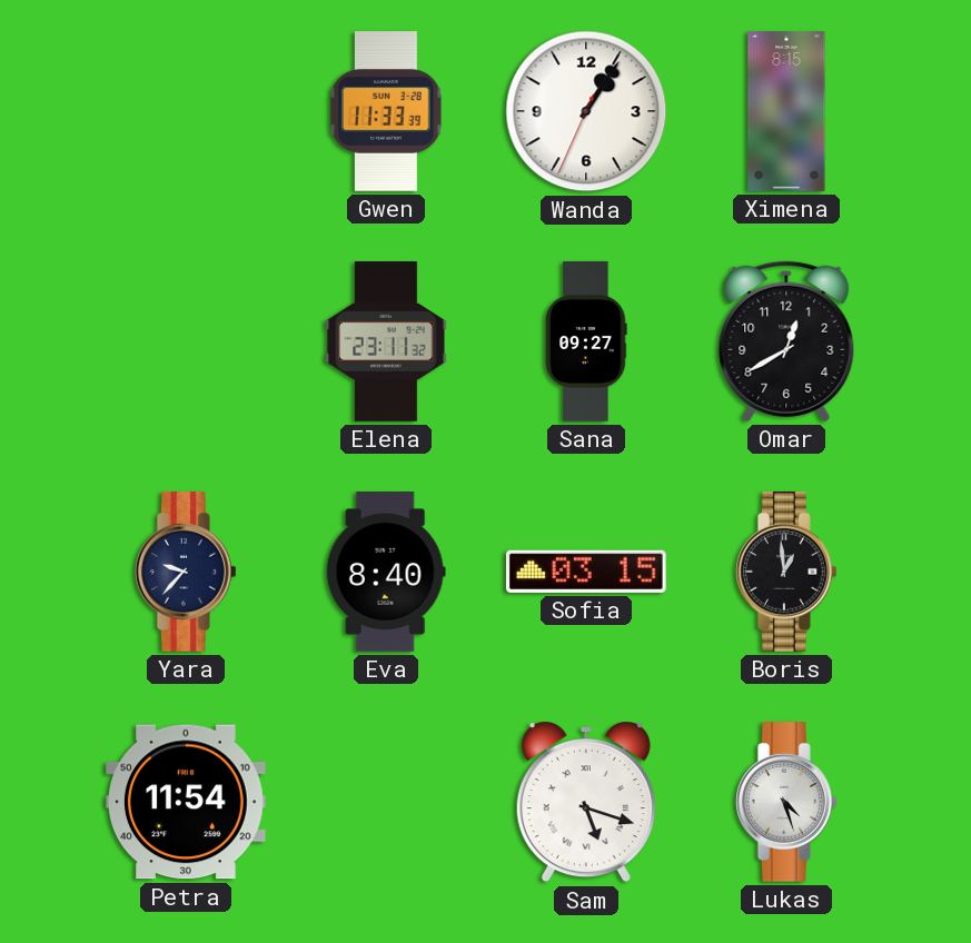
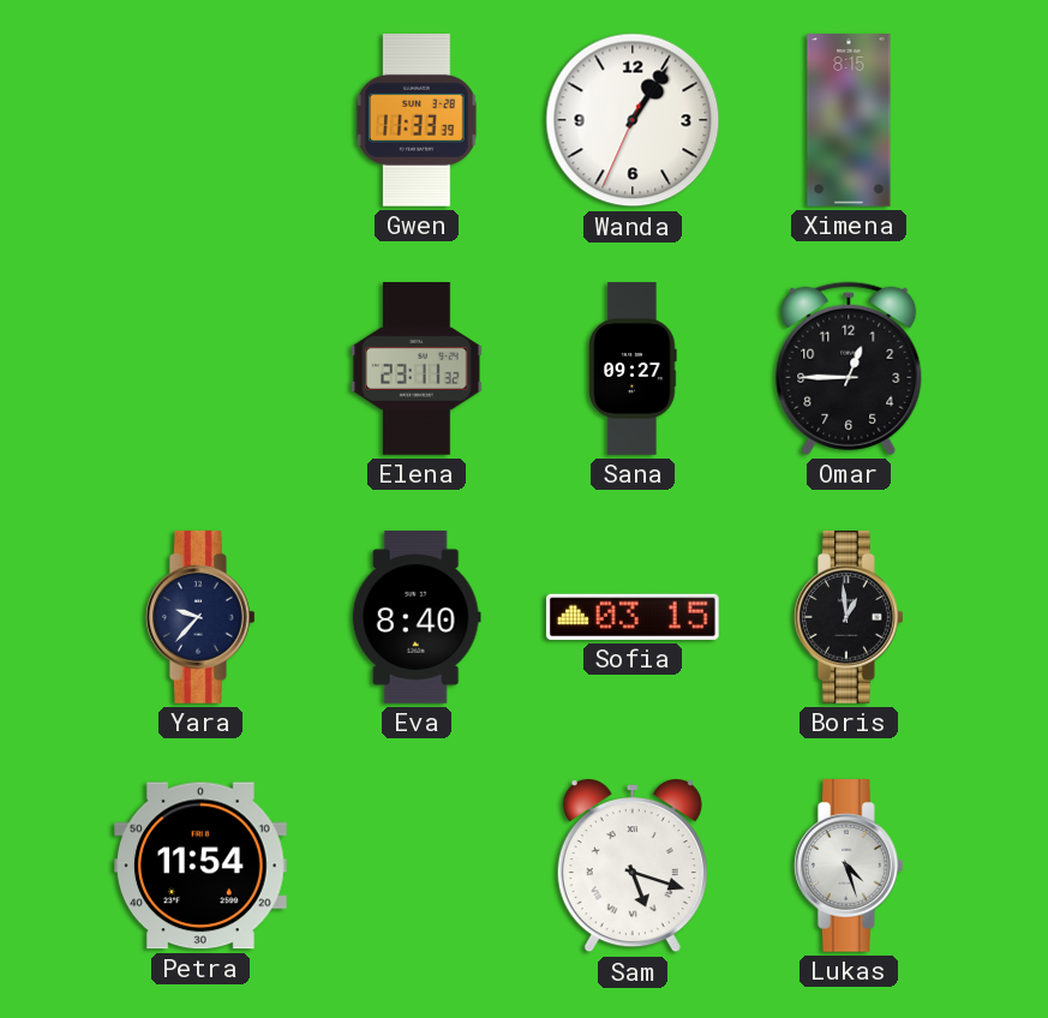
Omar: 12:40 -> 12:45
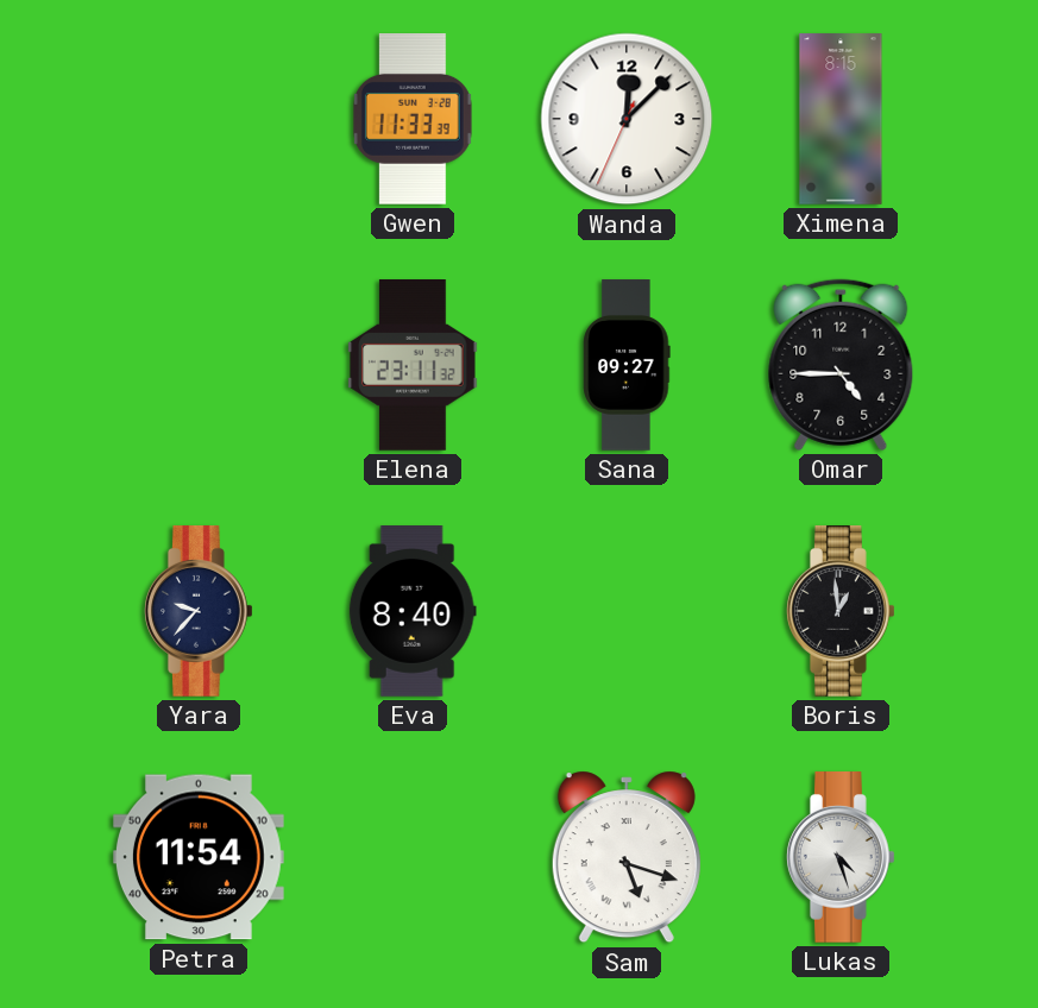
Wanda: 1:05 -> 12:07
Omar: 12:45 -> 4:45
Sofia: 03:15 -> none
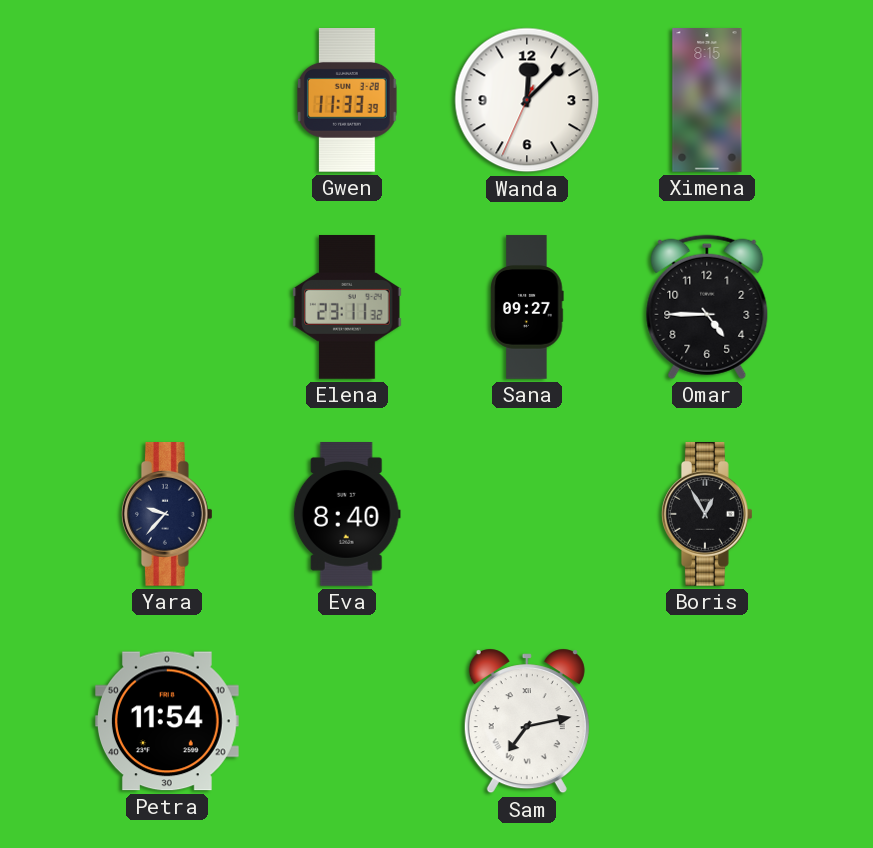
Boris: 12:59 -> 12:55
Sam: 5:18 -> 7:13
Lukas: 4:27 -> none
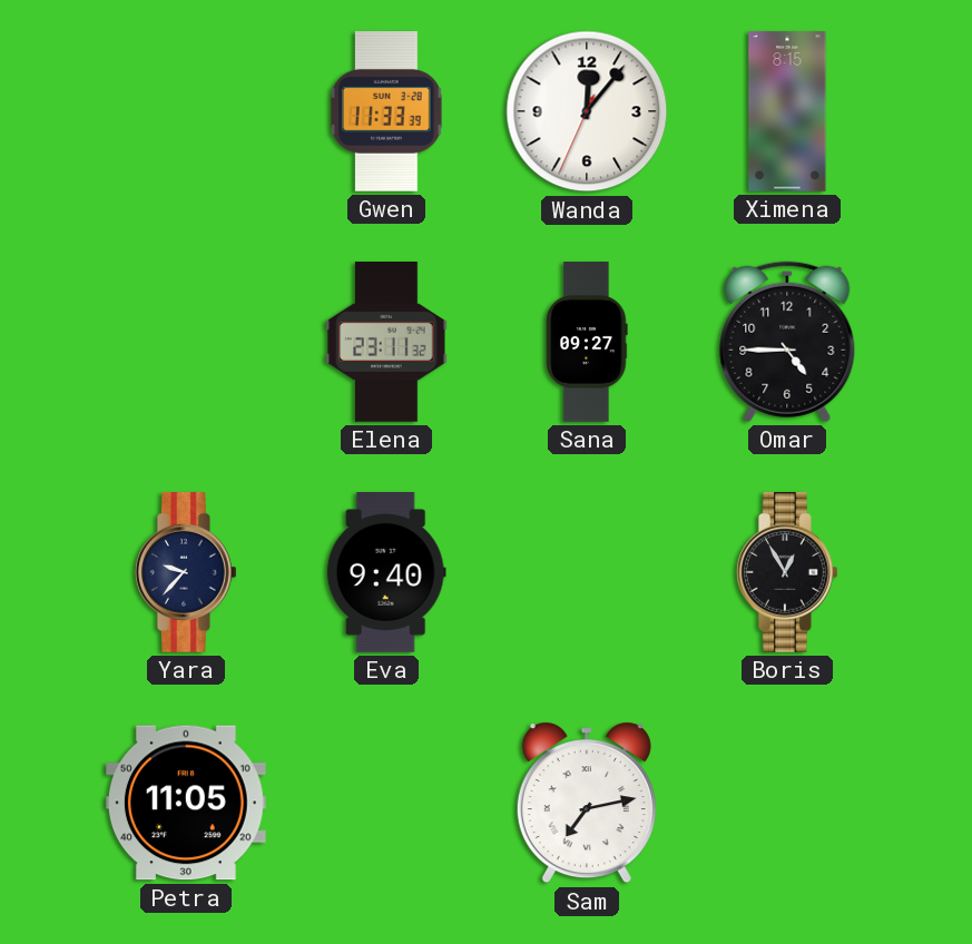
Wanda: 12:07 -> 12:06
Eva: 8:40 -> 9:40
Petra: 11:54 -> 11:05
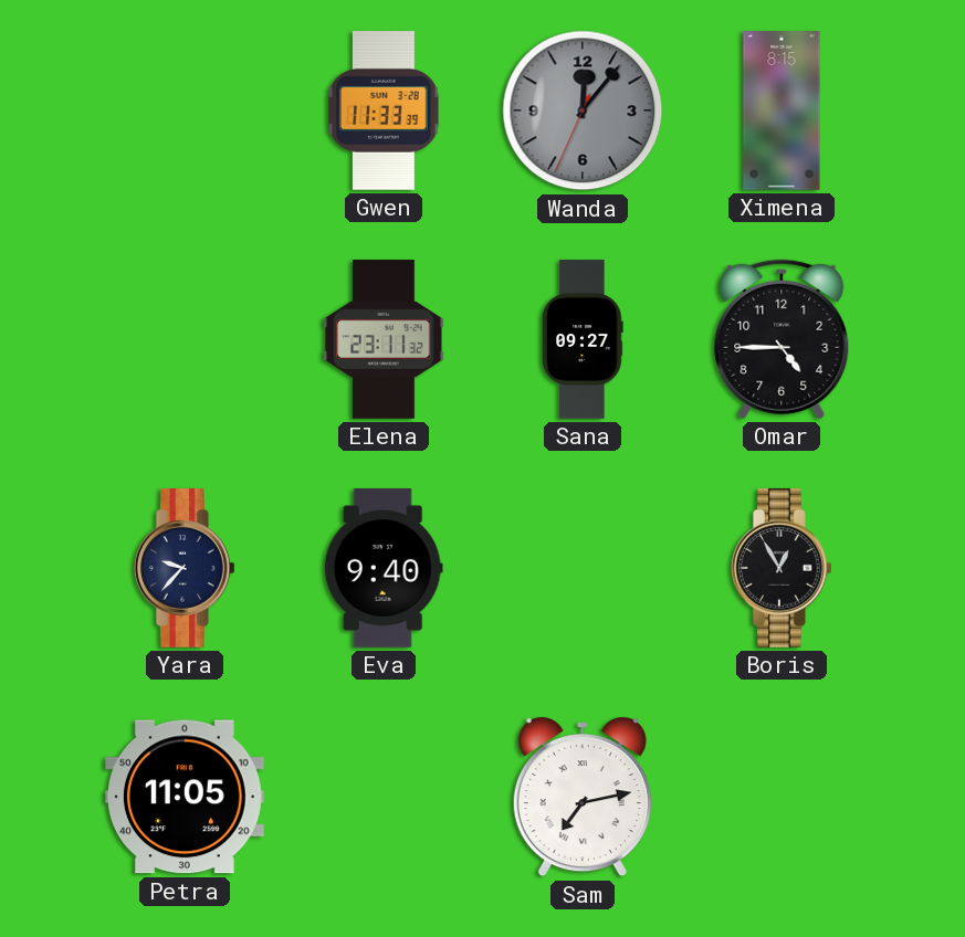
Wanda dial: white -> grey
